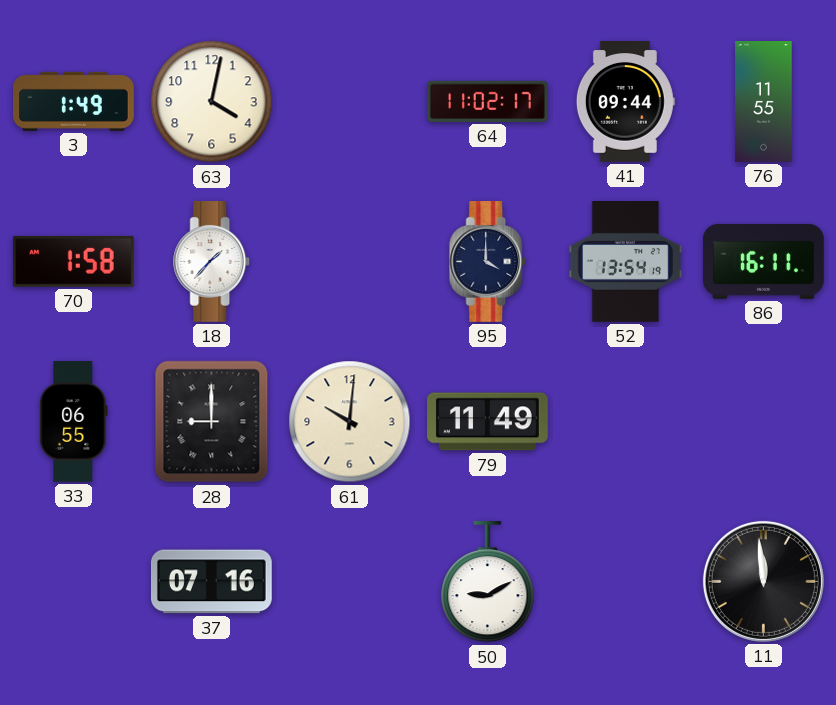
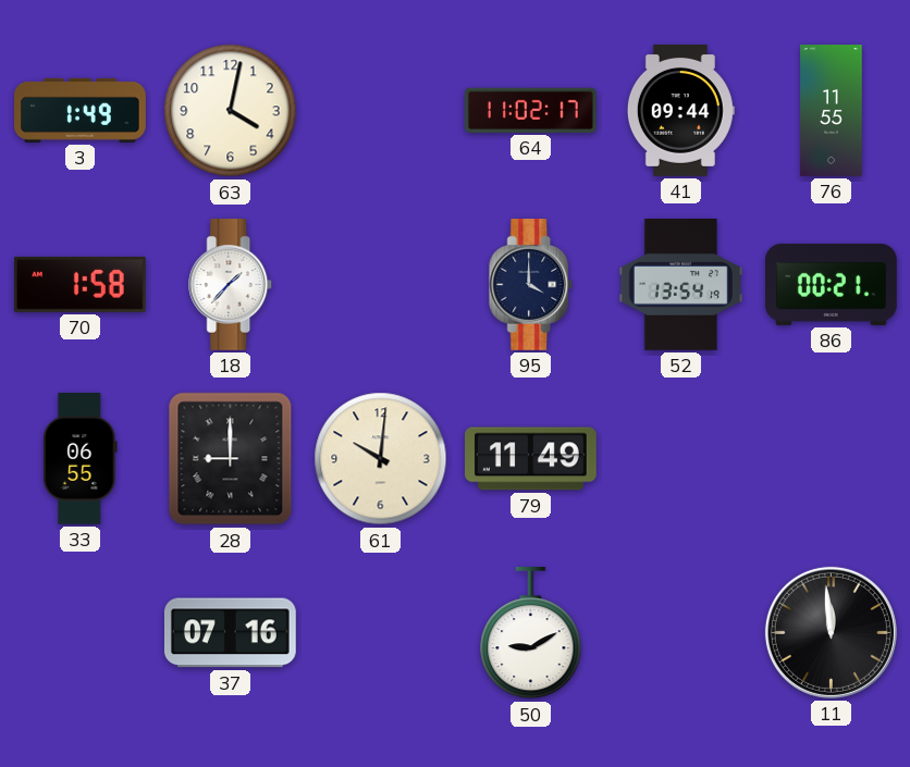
86: 16:11 -> 00:21
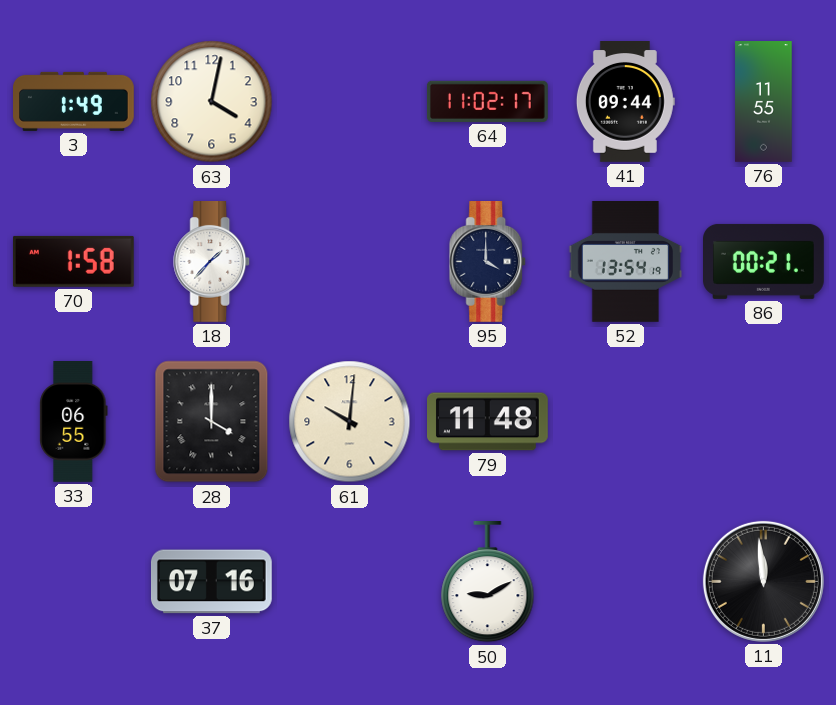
28: 9:00 -> 4:00
79: 11:49 -> 11:48
